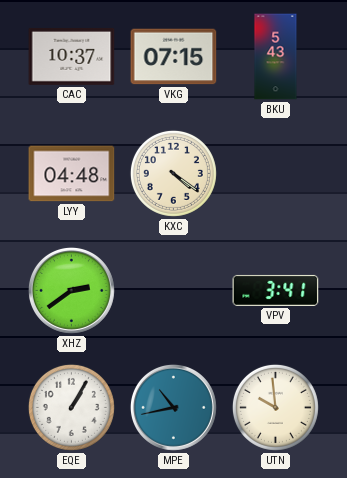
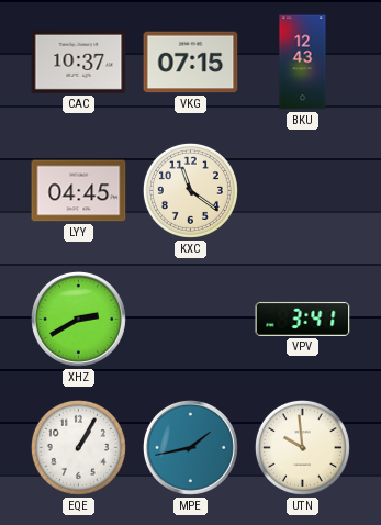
BKU: 5:43 -> 12:43
LYY: 04:48 -> 04:45
KXC: 4:21 -> 11:21
XHZ: 2:39 -> 2:40
MPE: 10:43 -> 1:43
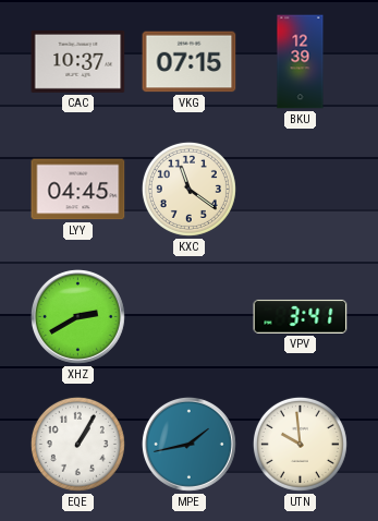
BKU: 12:43 -> 12:39
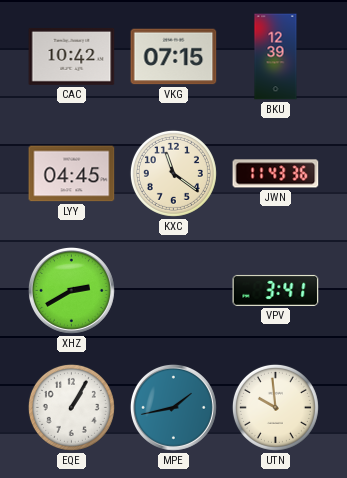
CAC: 10:37 -> 10:42
JWN: none -> 11:43
